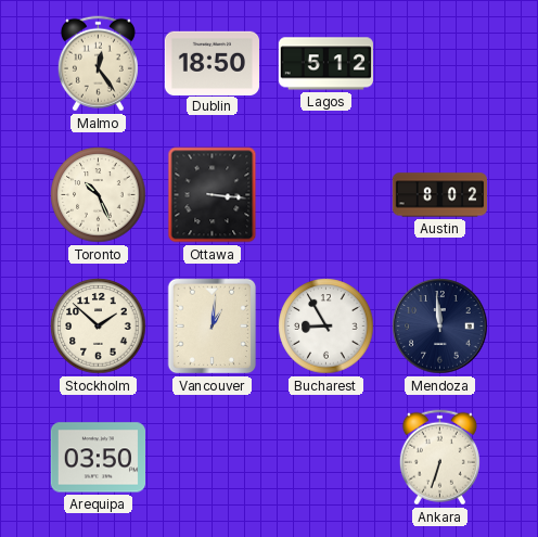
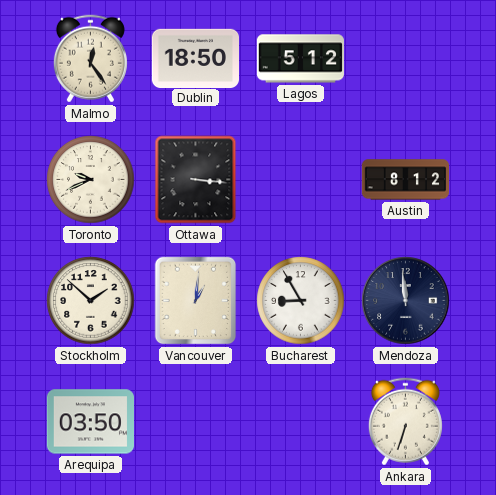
Toronto: 10:26 -> 9:41
Austin: 8:02 -> 8:12
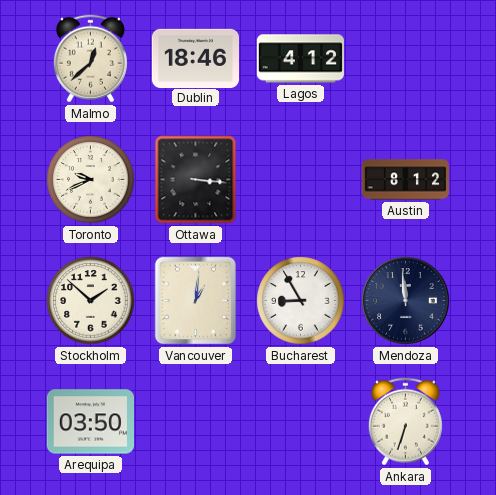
Malmo: 12:24 -> 12:38
Dublin: 18:50 -> 18:46
Lagos: 5:12 -> 4:12
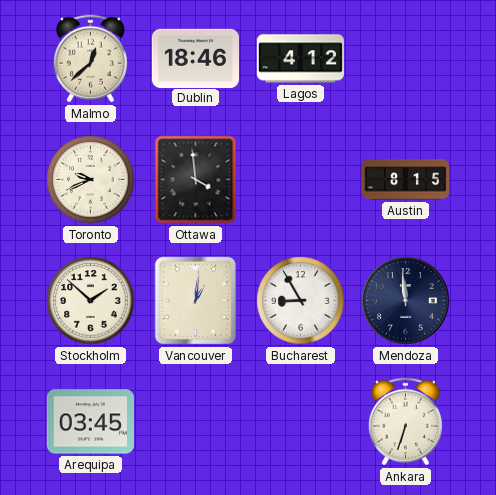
Ottawa: 3:16 -> 3:59
Austin: 8:12 -> 8:15
Arequipa: 03:50 -> 03:45
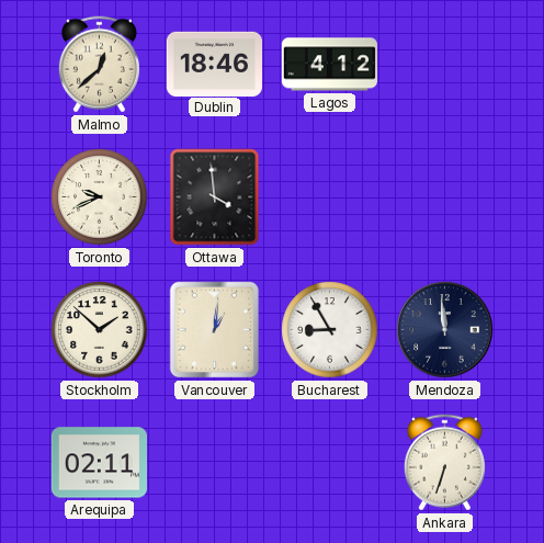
Austin: 8:15 -> none
Arequipa: 03:45 -> 02:11
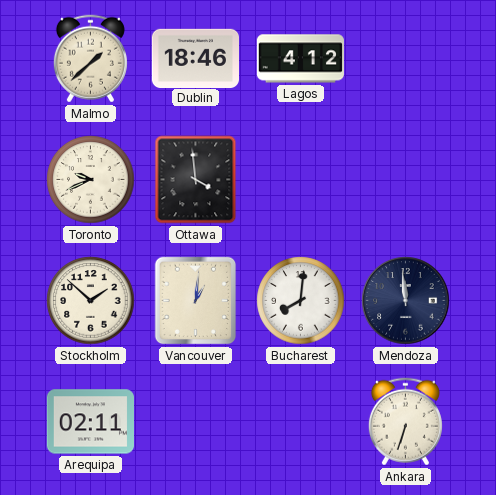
Malmo: 12:38 -> 1:38
Bucharest: 8:55 -> 8:01
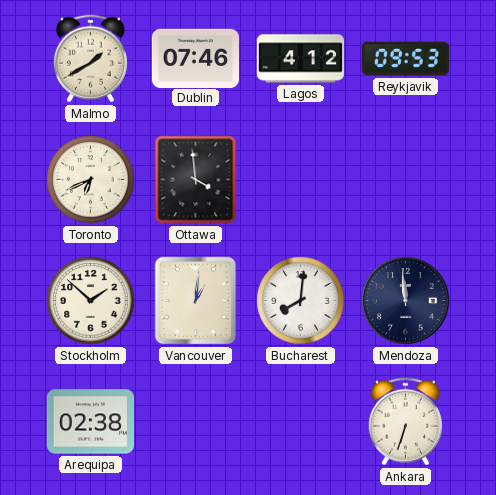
Malmo: 1:38 -> 1:40
Dublin: 18:46 -> 07:46
Reykjavik: none -> 09:53
Toronto: 9:41 -> 6:41
Arequipa: 02:11 -> 02:38
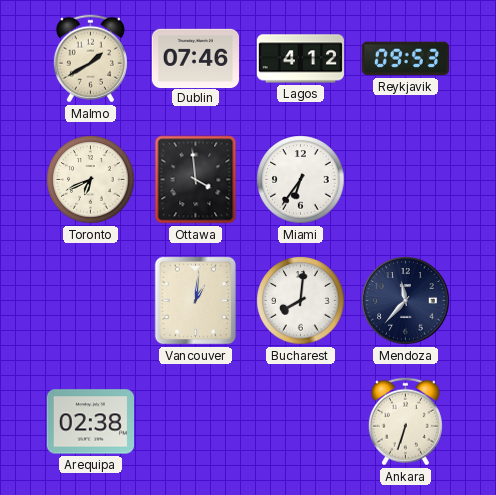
Miami: none -> 6:36
Stockholm: 1:52 -> none
Mendoza: 11:59 -> 11:37
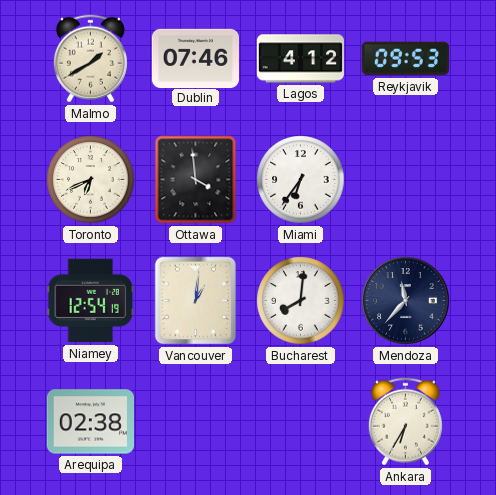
Niamey: none -> 12:54
Ankara: 6:33 -> 6:35
